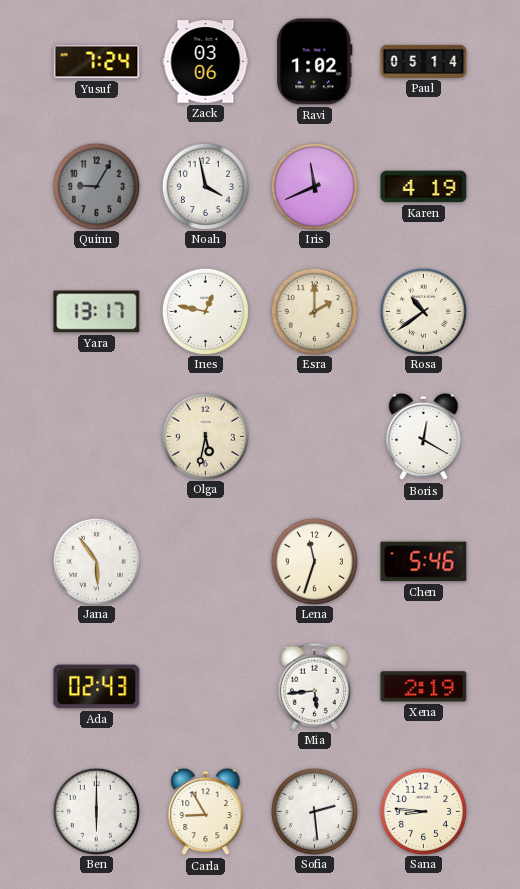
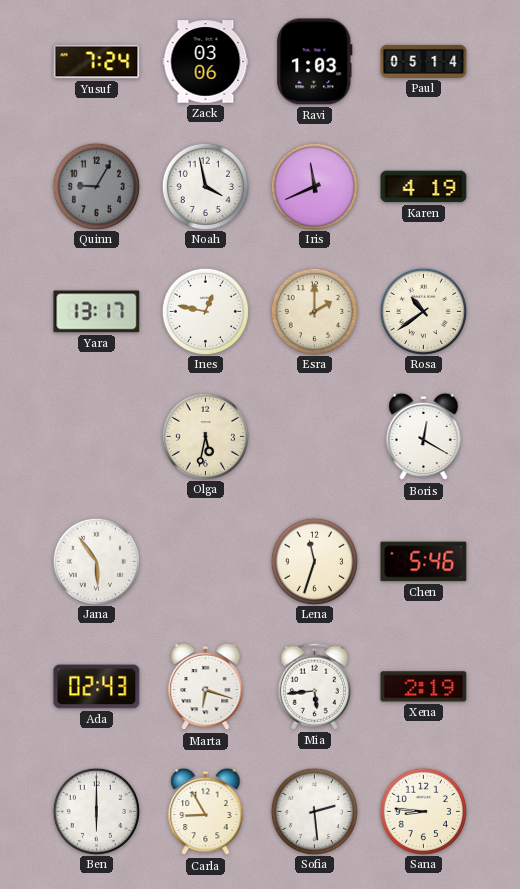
Ravi: 1:02 -> 1:03
Marta: none -> 6:18
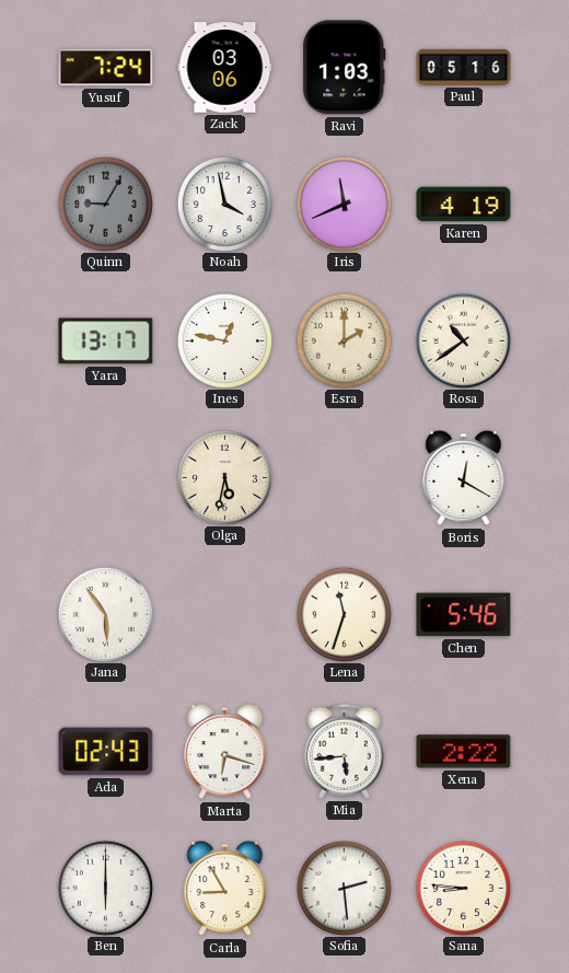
Paul: 05:14 -> 05:16
Xena: 2:19 -> 2:22
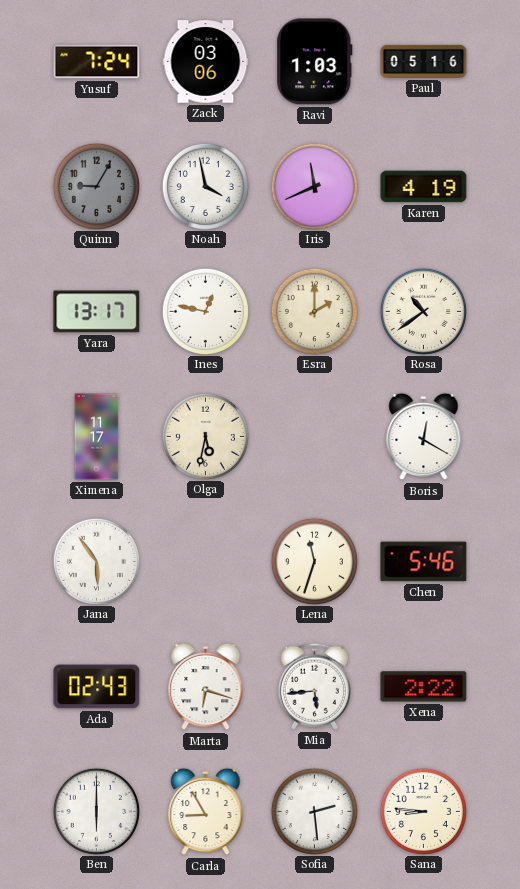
Ximena: none -> 11:17
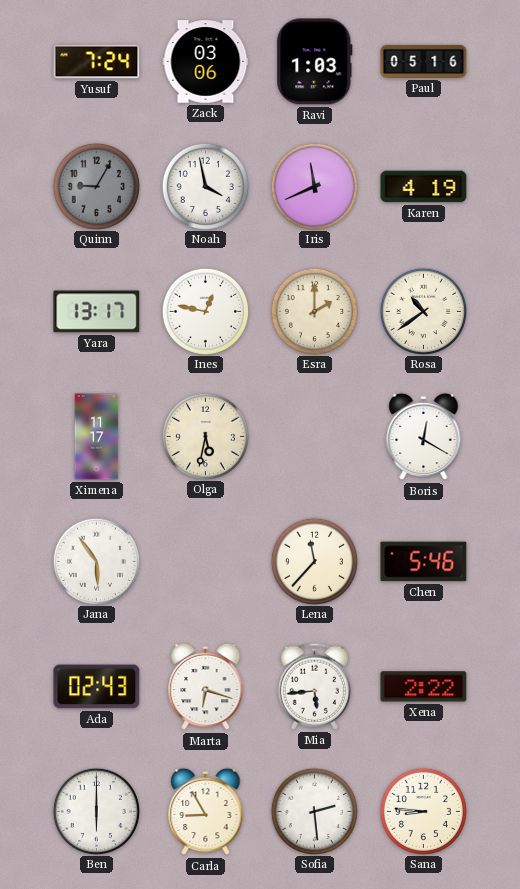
Lena: 11:33 -> 11:37
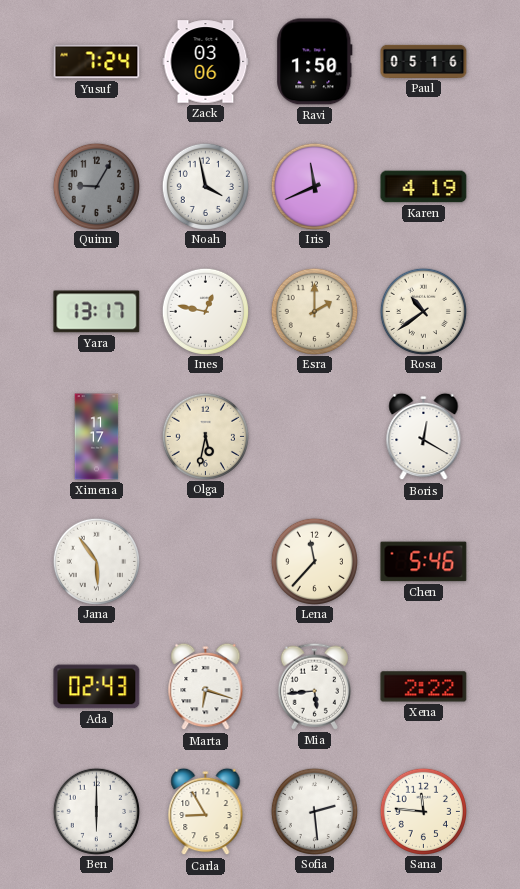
Ravi: 1:03 -> 1:50
Sana: 8:46 -> 11:46
